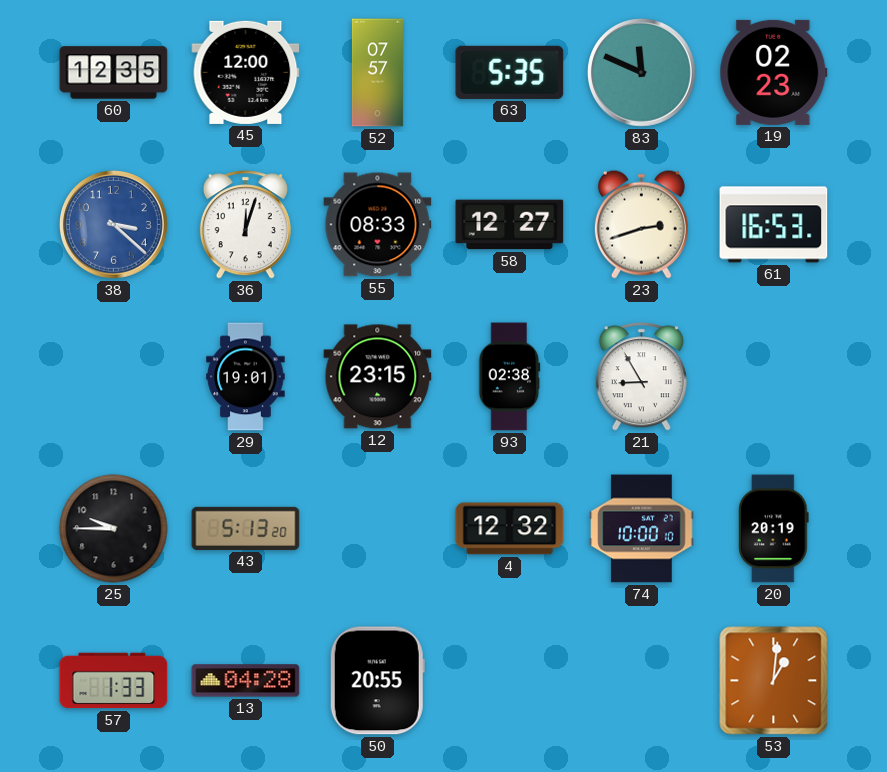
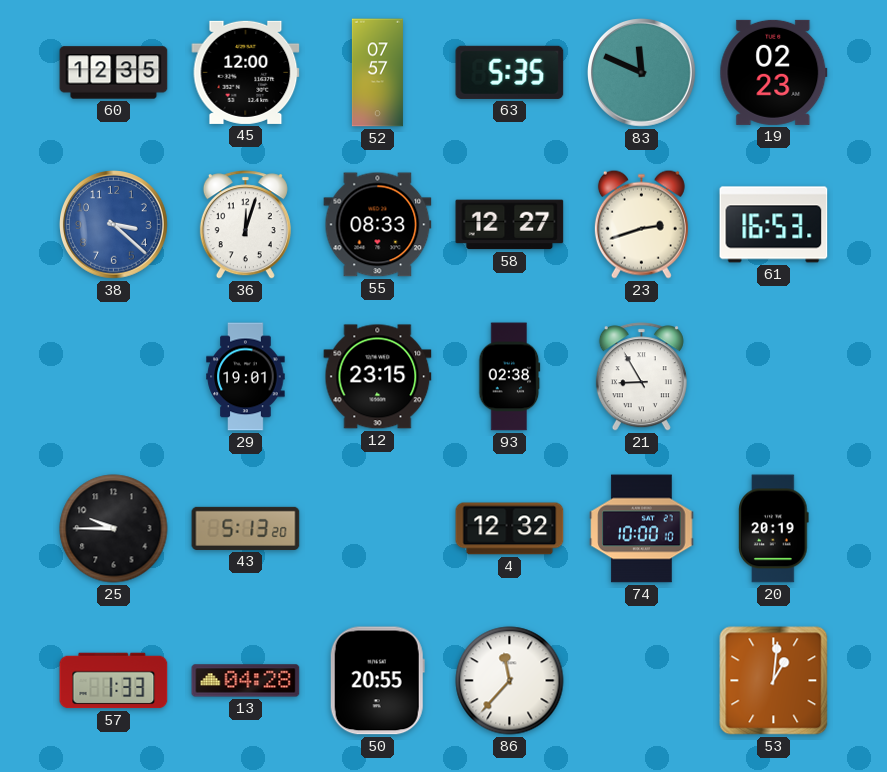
86: none -> 11:37
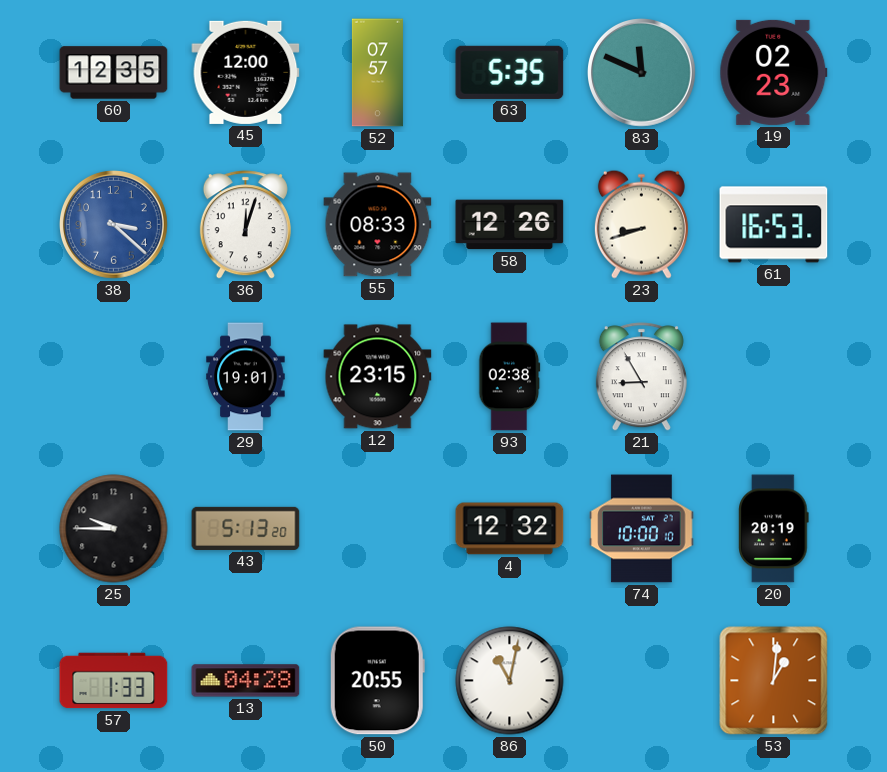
58: 12:27 -> 12:26
23: 2:42 -> 8:42
86: 11:37 -> 11:02
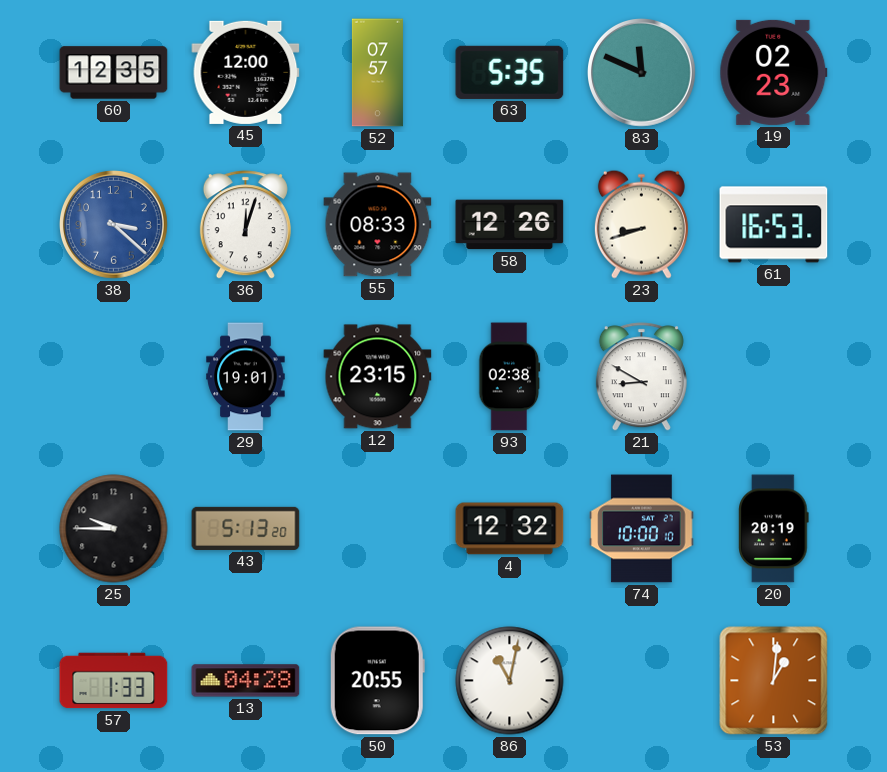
21: 8:55 -> 8:50
